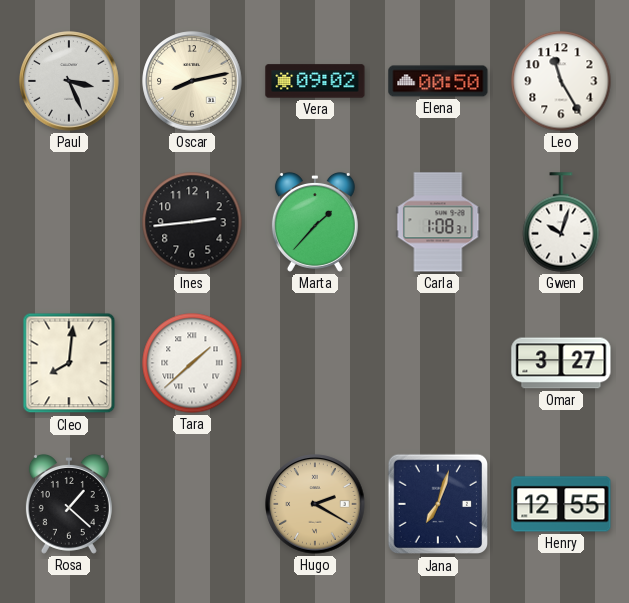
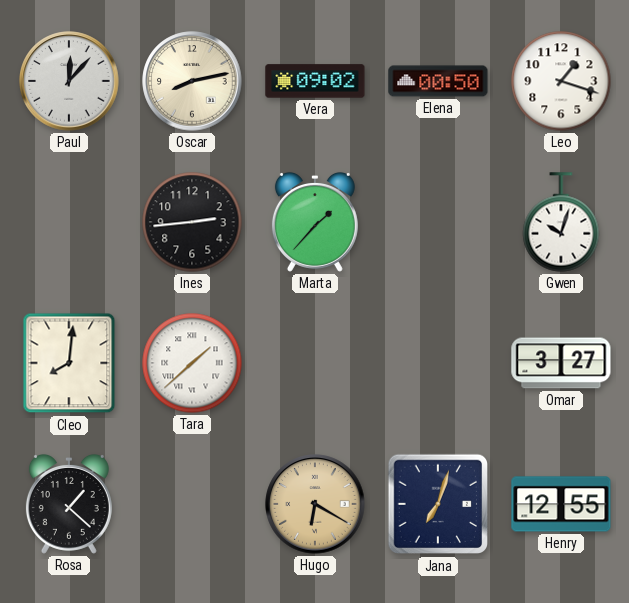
Paul: 3:26 -> 12:07
Leo: 11:25 -> 1:18
Carla: 1:08 -> none
Hugo: 2:20 -> 6:20
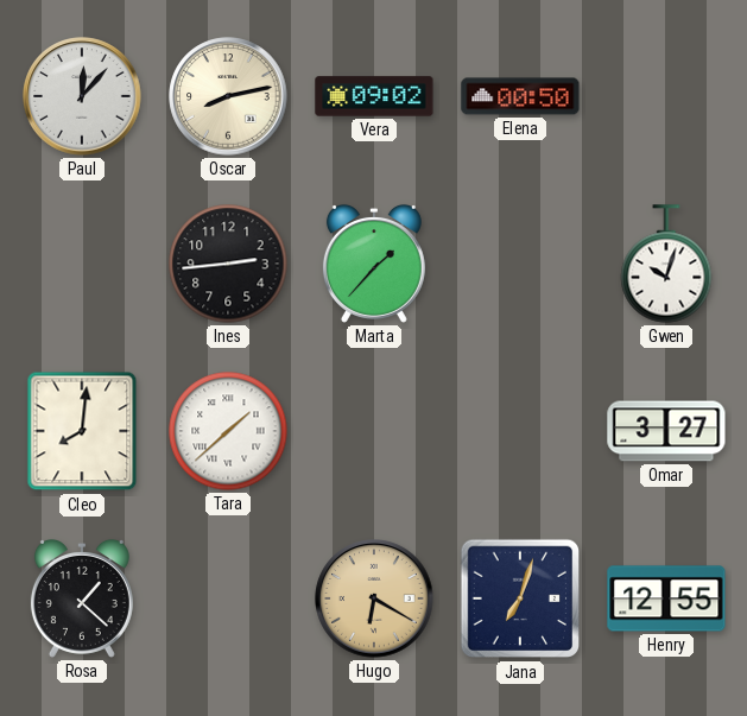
Leo: 1:18 -> none
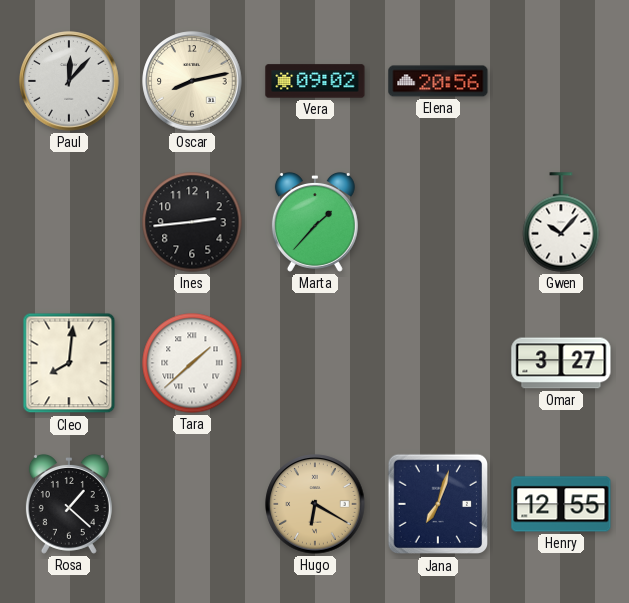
Elena: 00:50 -> 20:56
Gwen: 10:03 -> 10:07
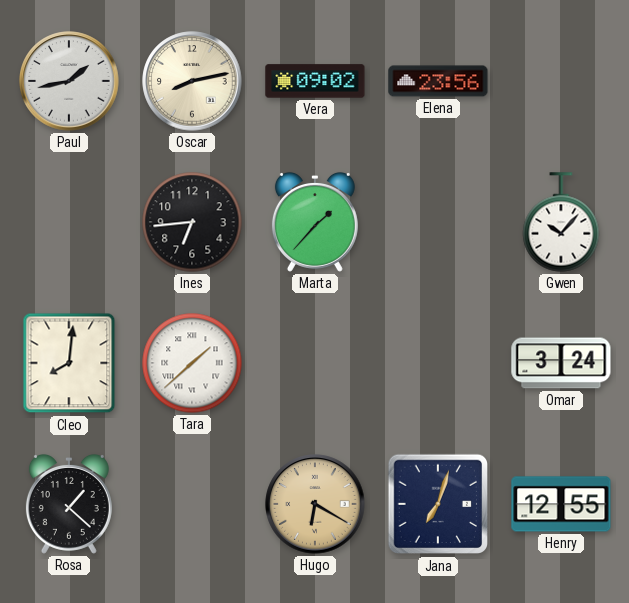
Paul: 12:07 -> 1:43
Elena: 20:56 -> 23:56
Ines: 2:44 -> 6:44
Omar: 3:27 -> 3:24
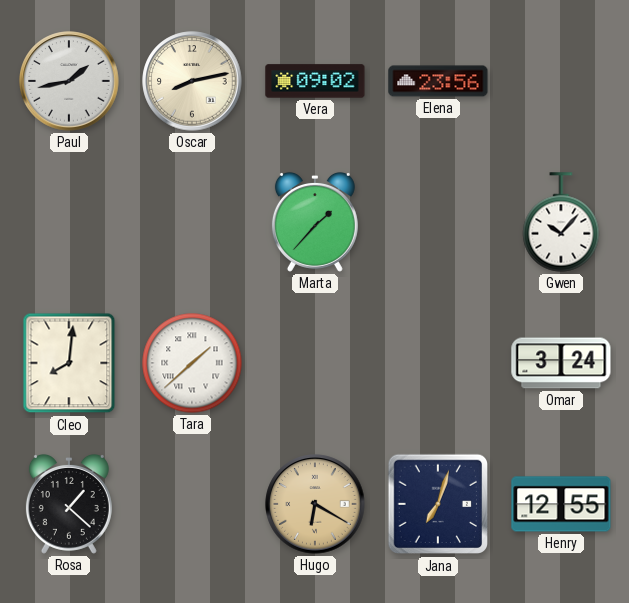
Ines: 6:44 -> none
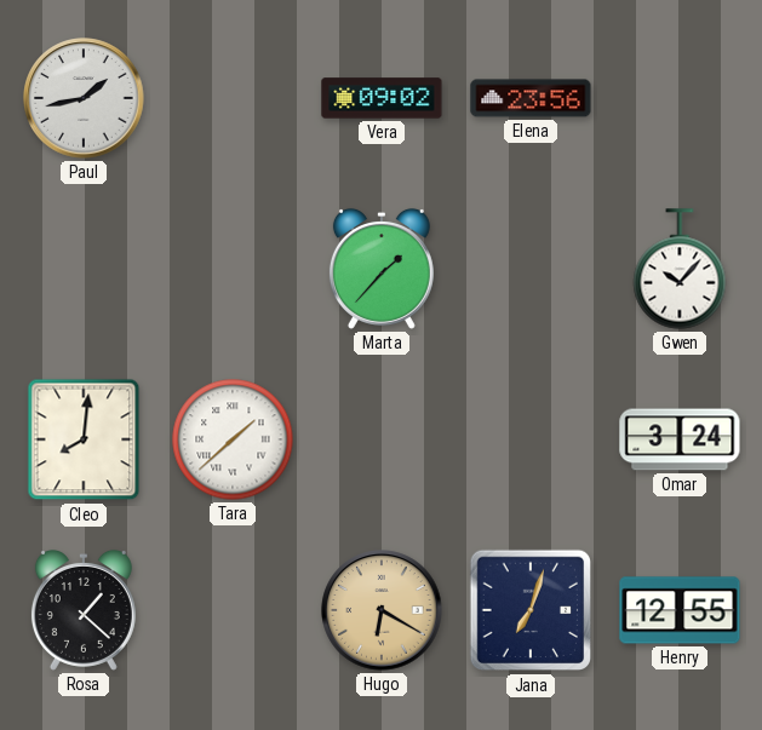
Oscar: 8:13 -> none
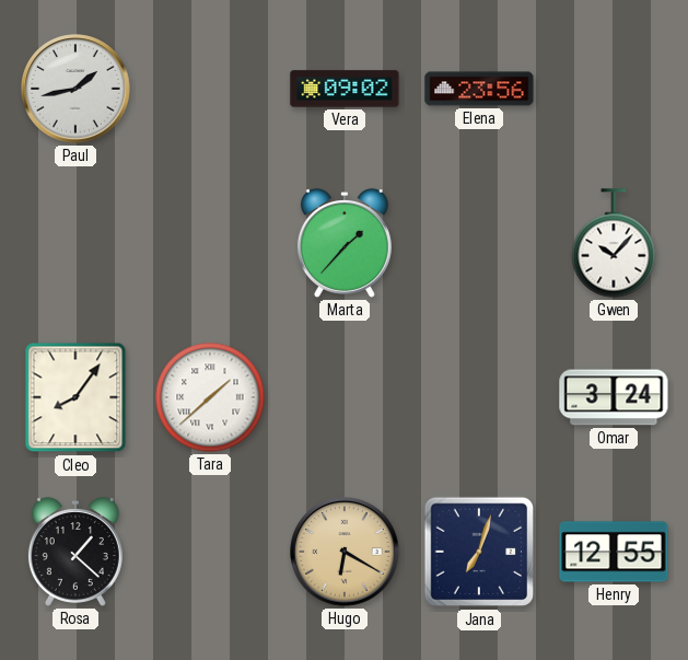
Cleo: 8:01 -> 8:06
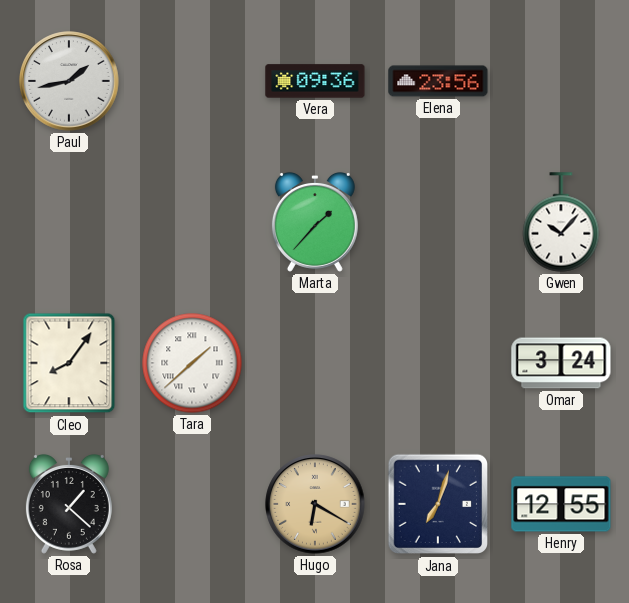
Vera: 09:02 -> 09:36
